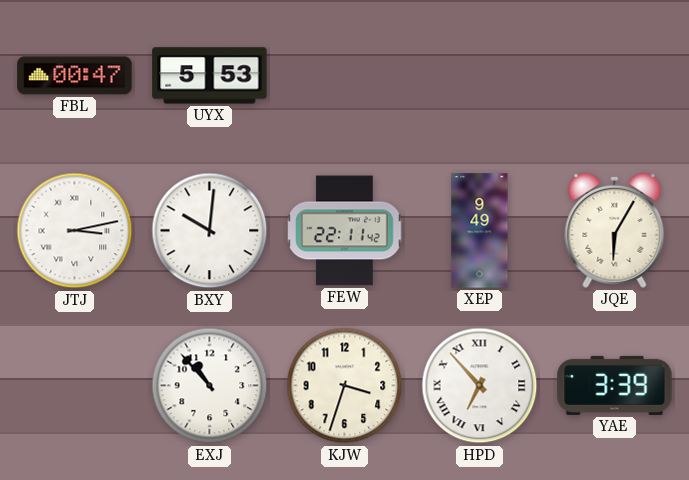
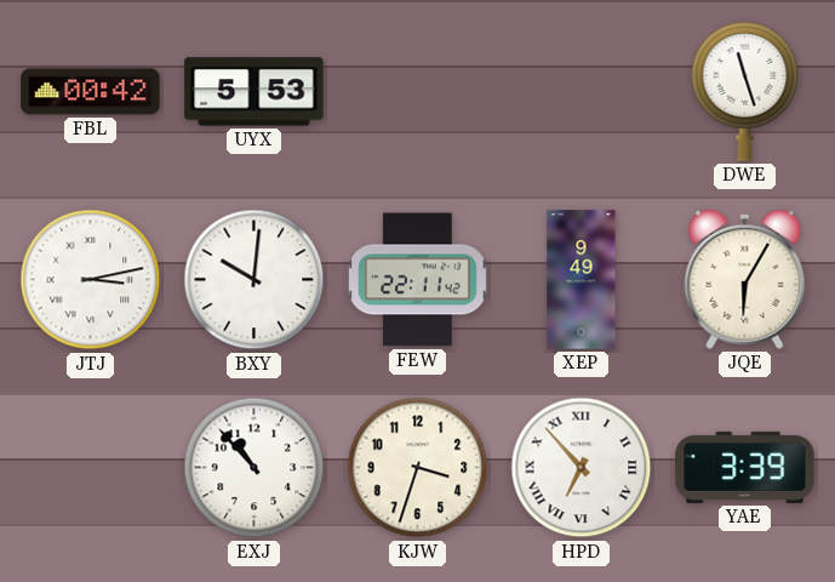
FBL: 00:47 -> 00:42
DWE: none -> 11:27
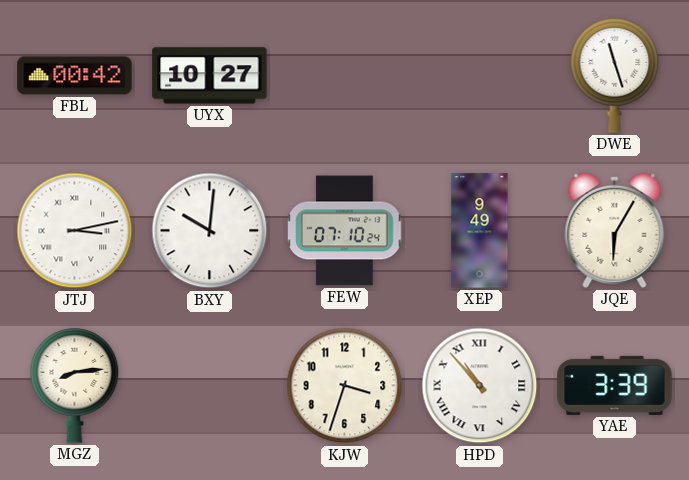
UYX: 5:53 -> 10:27
FEW: 22:11 -> 07:10
MGZ: none -> 8:14
EXJ: 10:53 -> none
HPD: 6:53 -> 10:53
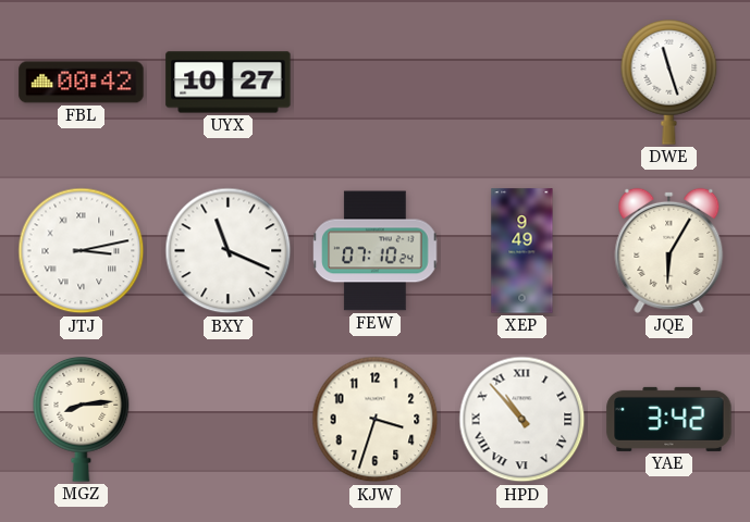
BXY: 10:01 -> 11:19
YAE: 3:39 -> 3:42
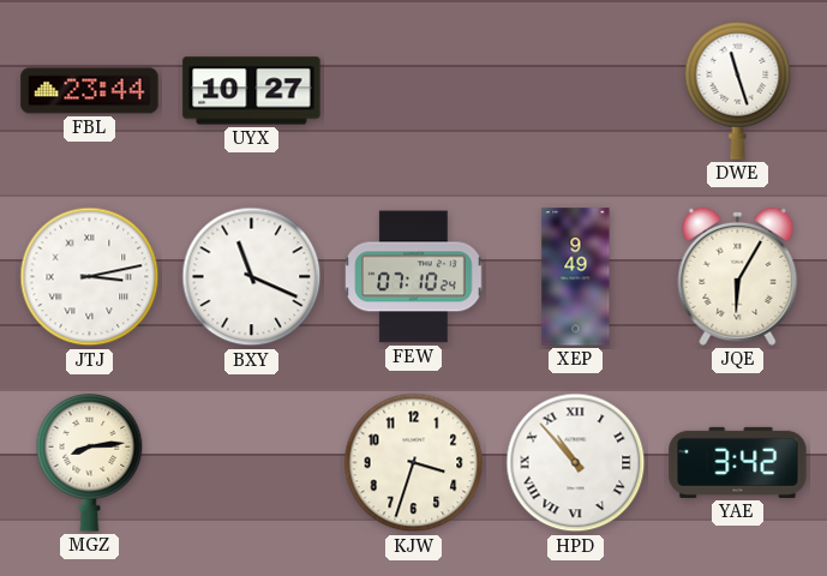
FBL: 00:42 -> 23:44
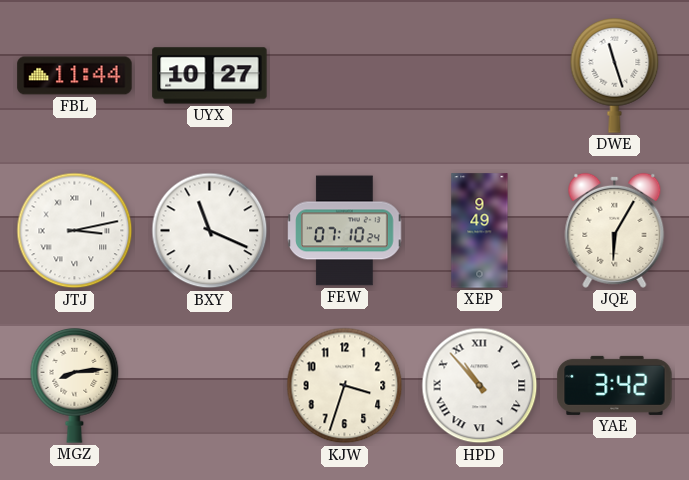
FBL: 23:44 -> 11:44
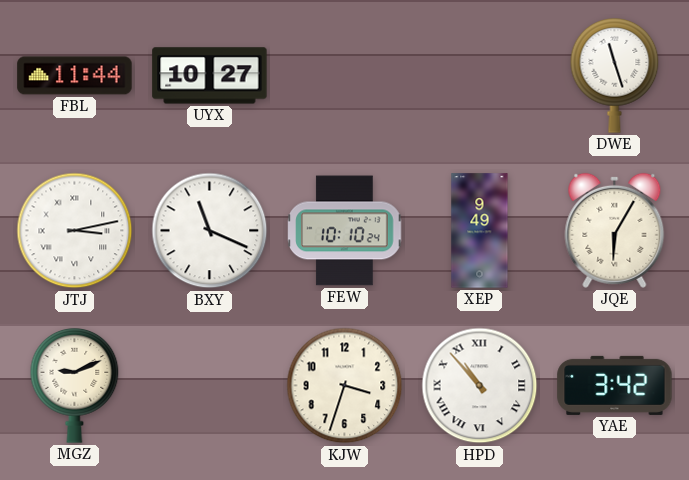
FEW: 07:10 -> 10:10
MGZ: 8:14 -> 9:11
